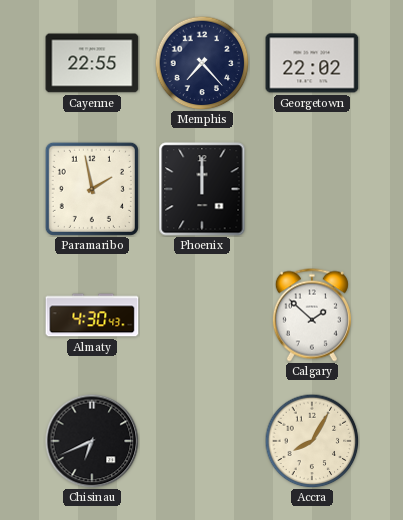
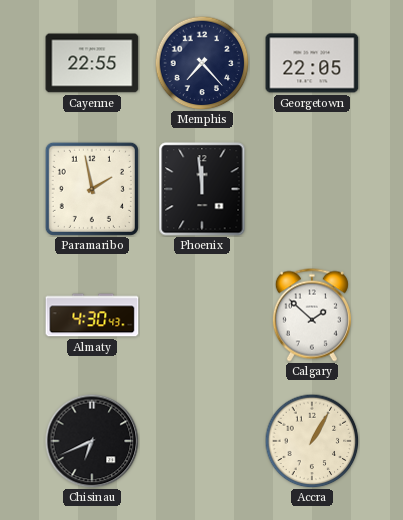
Georgetown: 22:02 -> 22:05
Phoenix: 12:00 -> 11:59
Accra: 8:05 -> 1:05
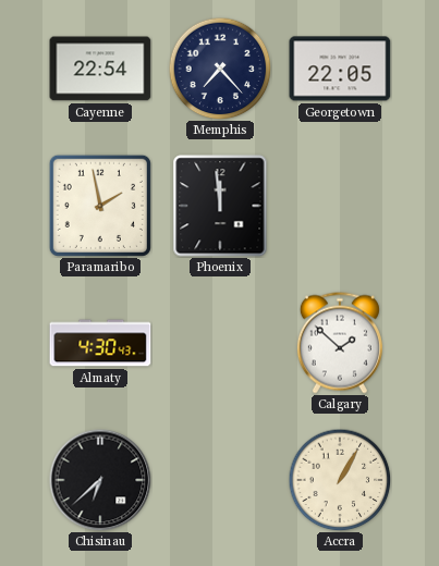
Cayenne: 22:55 -> 22:54
Chisinau: 6:41 -> 6:38
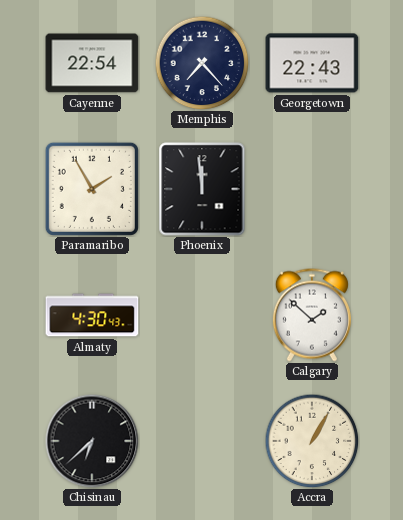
Georgetown: 22:05 -> 22:43
Paramaribo: 1:58 -> 1:55
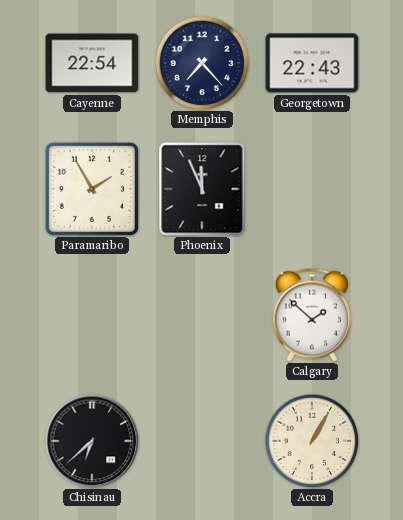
Phoenix: 11:59 -> 11:56
Almaty: 4:30 -> none
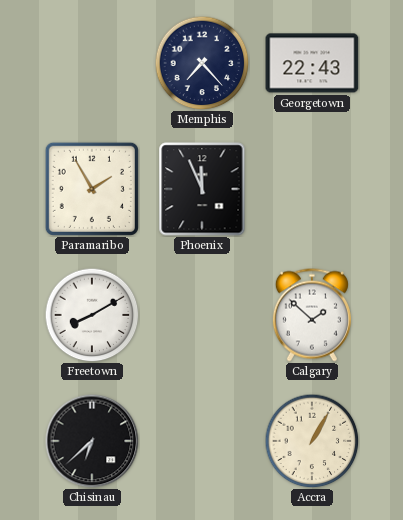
Cayenne: 22:54 -> none
Freetown: none -> 8:10
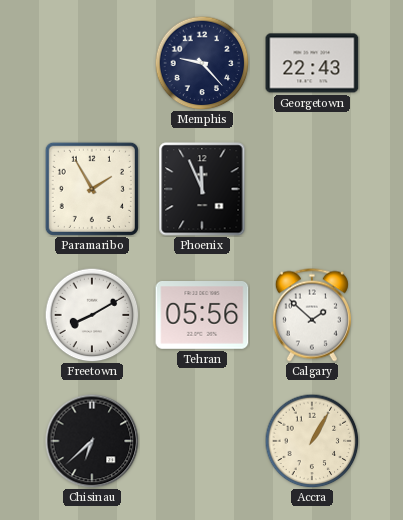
Memphis: 7:23 -> 9:23
Tehran: none -> 05:56
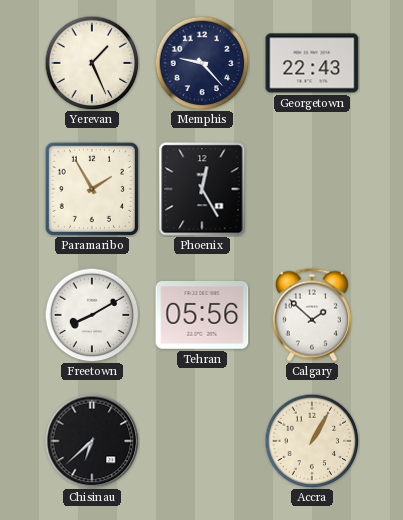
Yerevan: none -> 1:26
Phoenix: 11:56 -> 12:25
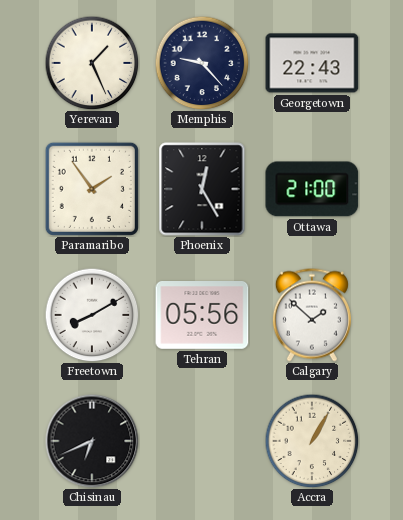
Paramaribo: 1:55 -> 1:54
Ottawa: none -> 21:00
Chisinau: 6:38 -> 6:41
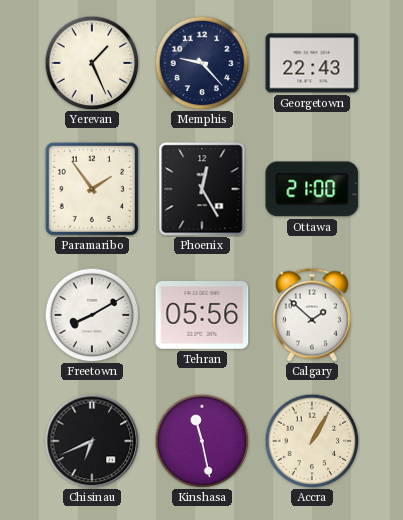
Kinshasa: none -> 11:28
